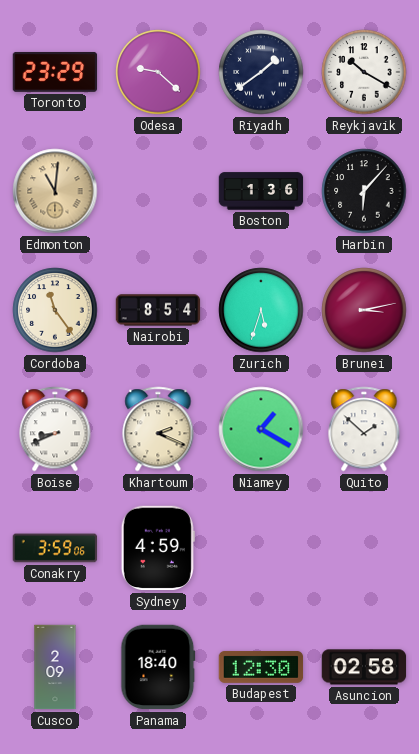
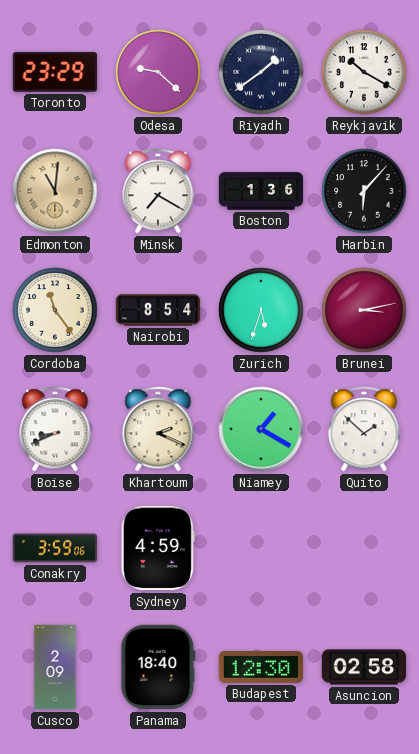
Minsk: none -> 7:20
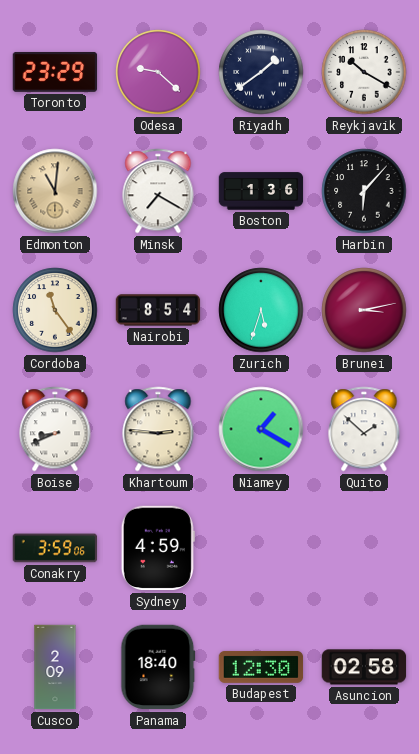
Khartoum: 2:19 -> 2:46
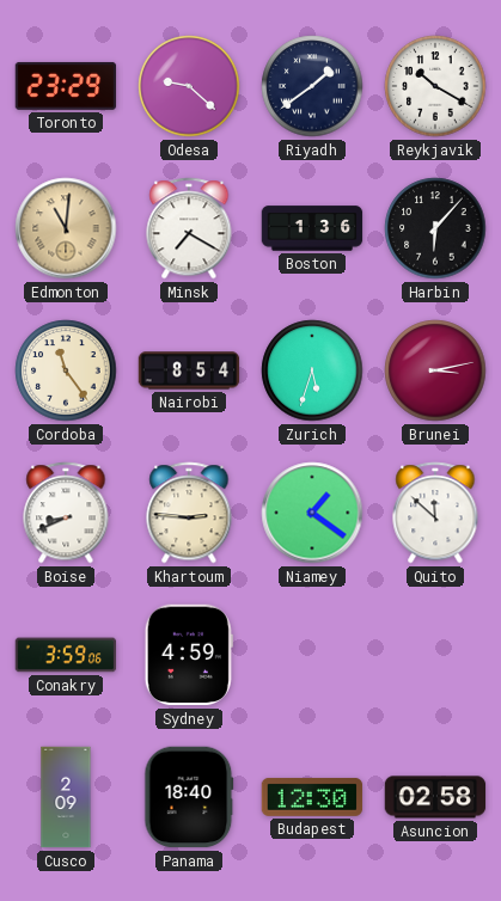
Niamey: 1:20 -> 1:21
Quito: 1:52 -> 11:52
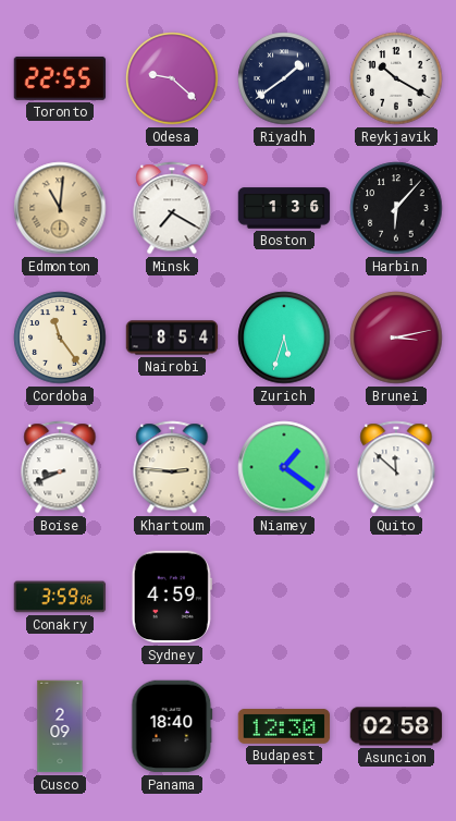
Toronto: 23:29 -> 22:55
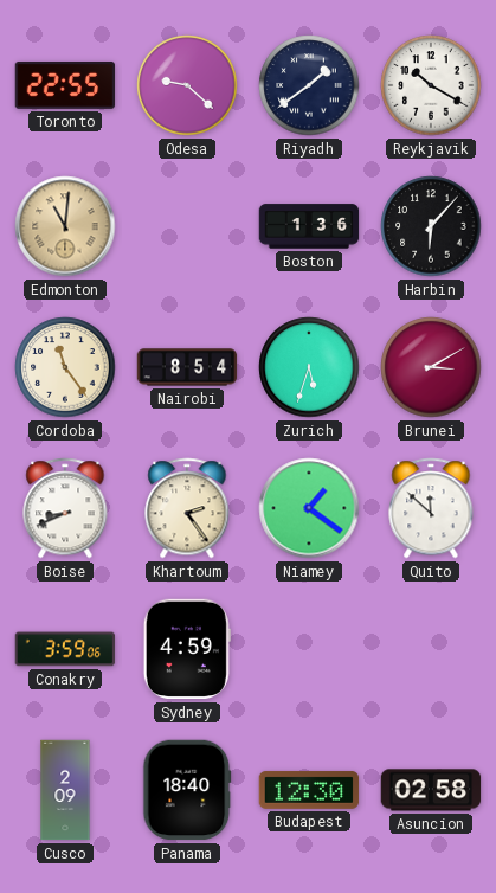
Minsk: 7:20 -> none
Brunei: 3:13 -> 3:10
Khartoum: 2:46 -> 2:24
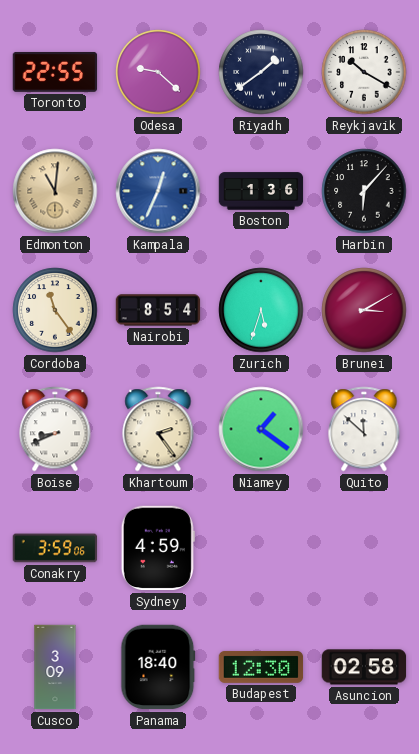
Kampala: none -> 12:34
Cusco: 2:09 -> 3:09
